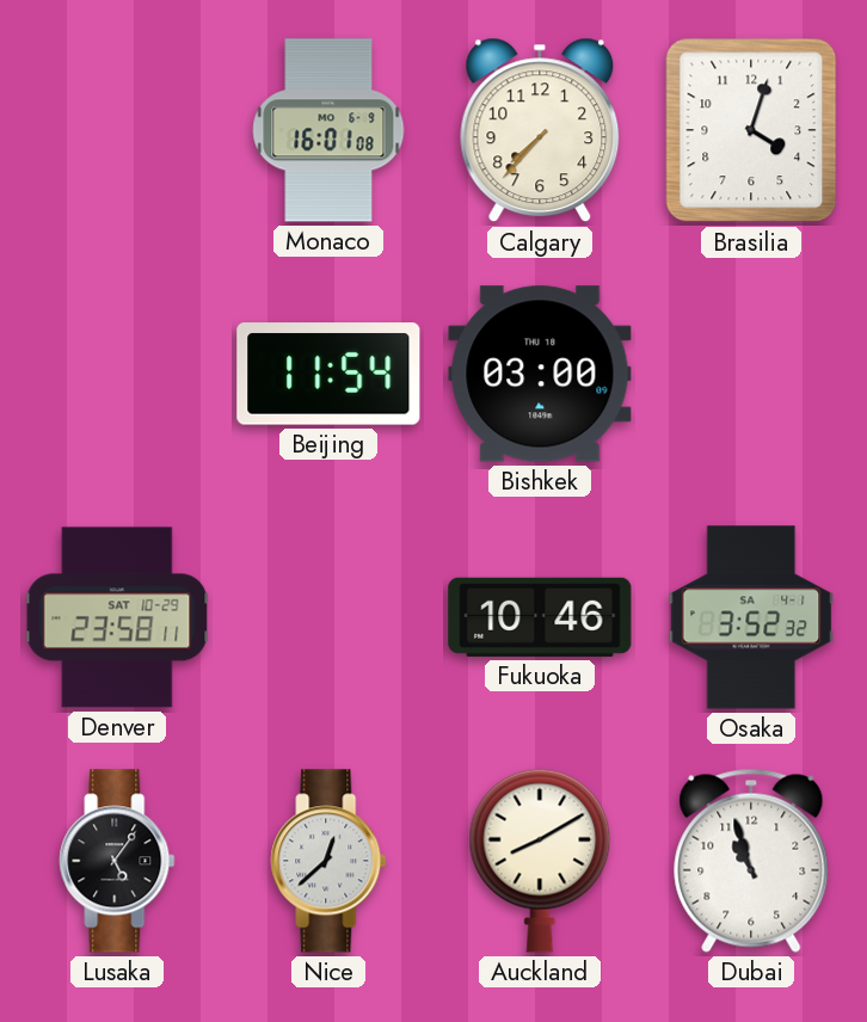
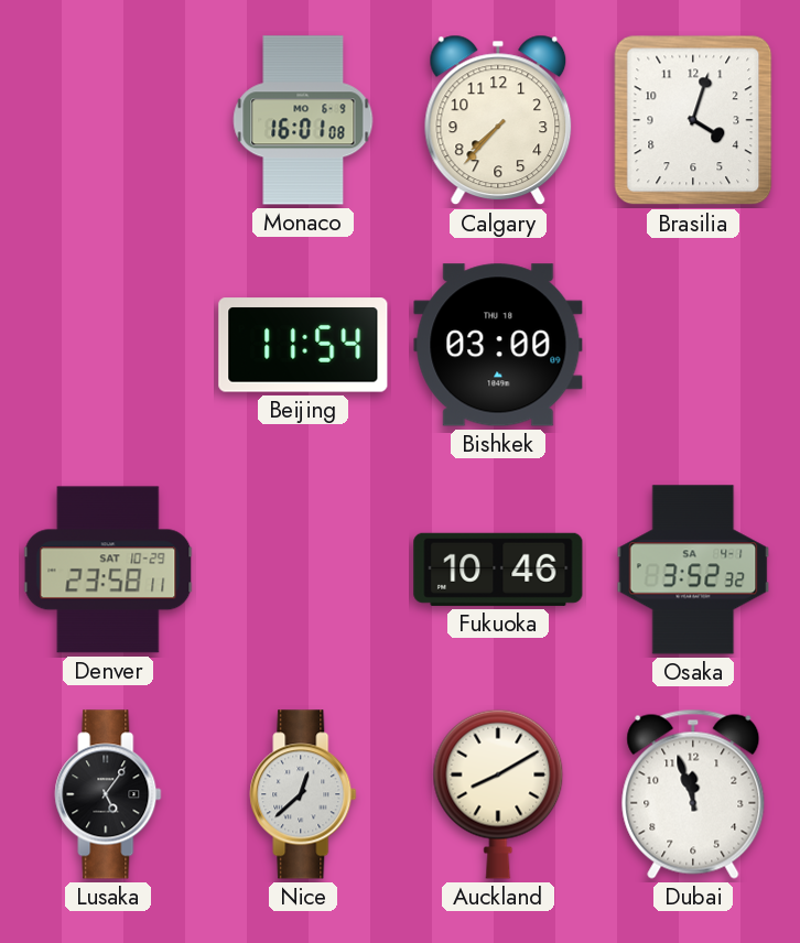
Dubai: 10:57 -> 11:57
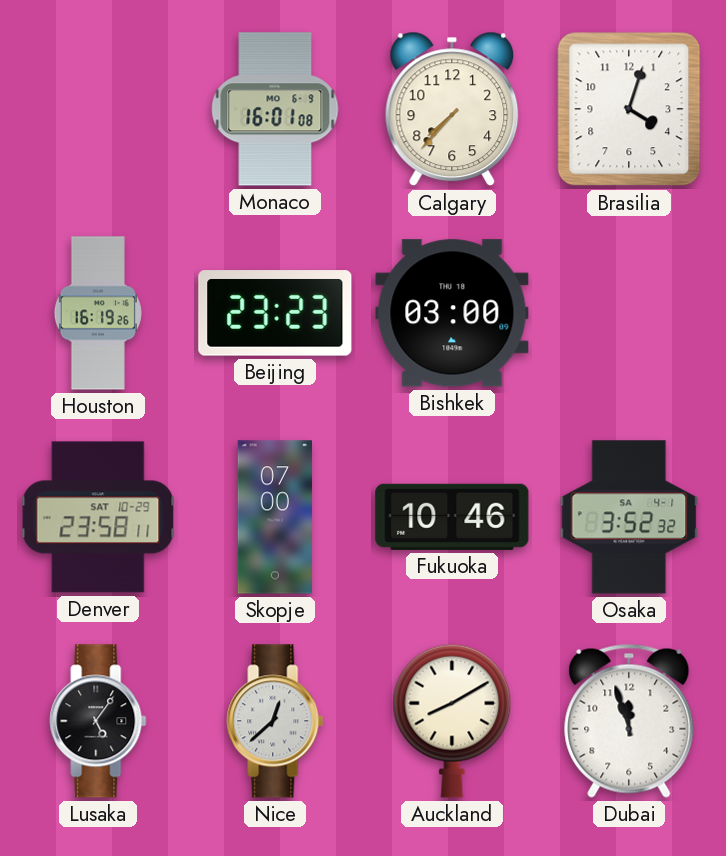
Houston: none -> 16:19
Beijing: 11:54 -> 23:23
Skopje: none -> 07:00
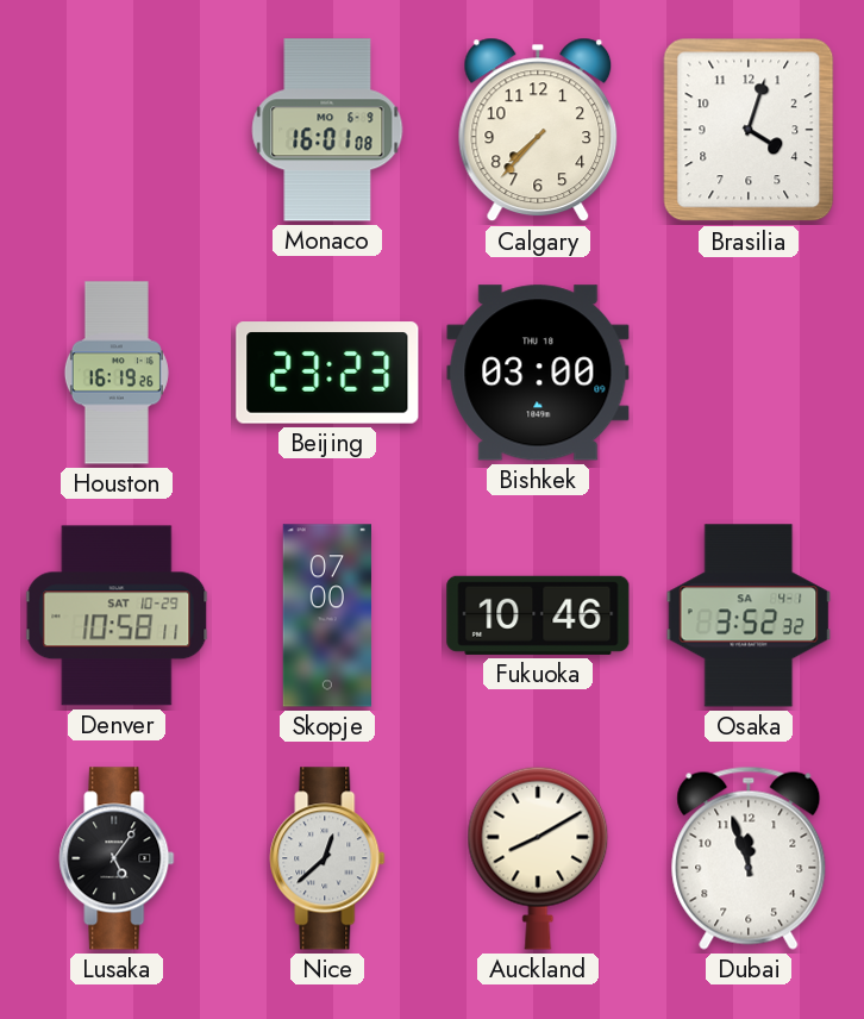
Denver: 23:58 -> 10:58
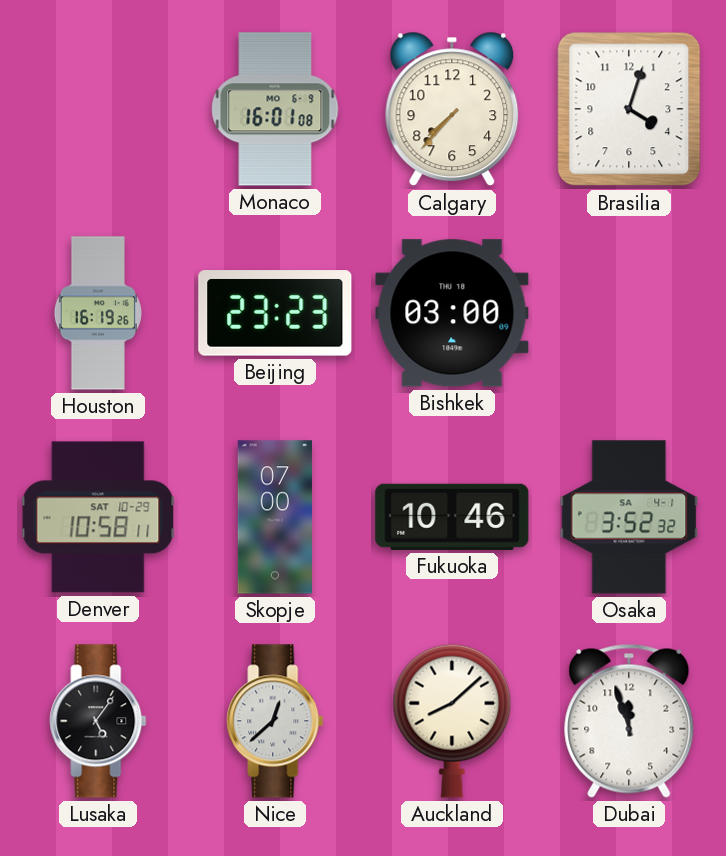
Auckland: 8:10 -> 8:08
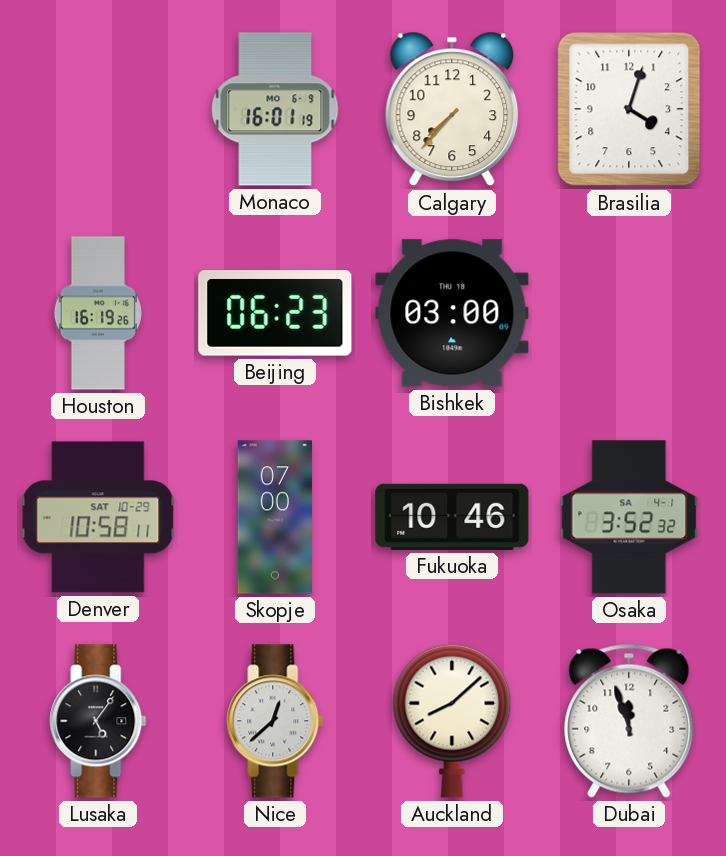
Monaco: 16:01:08 -> 16:01:19
Beijing: 23:23 -> 06:23
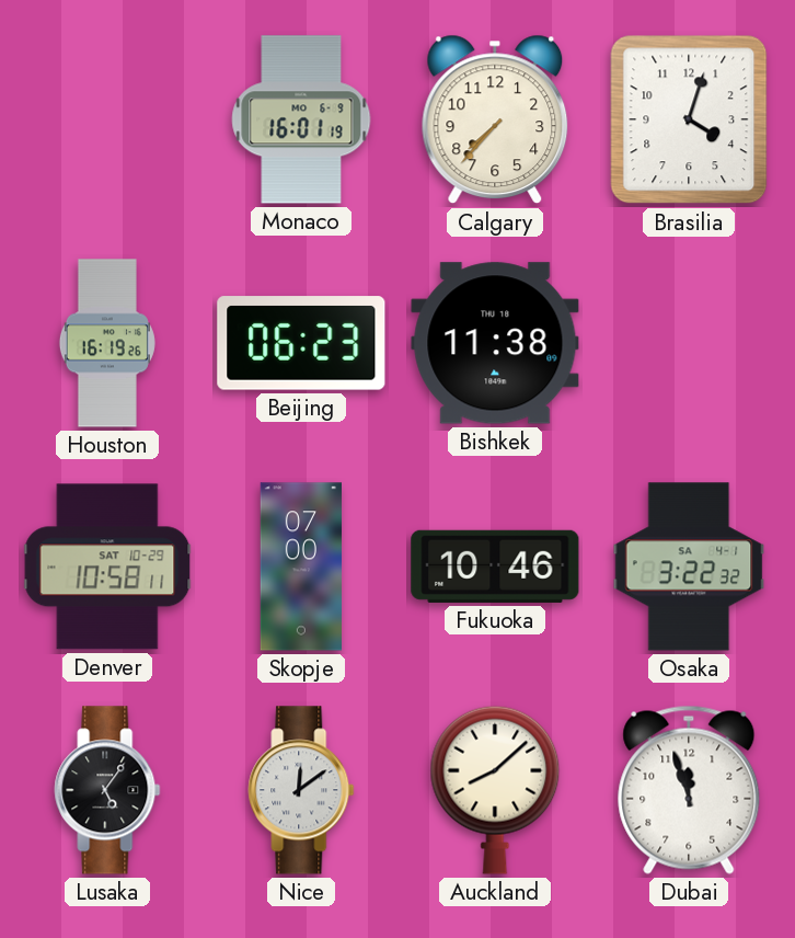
Bishkek: 03:00 -> 11:38
Osaka: 3:52 -> 3:22
Nice: 12:38 -> 12:09
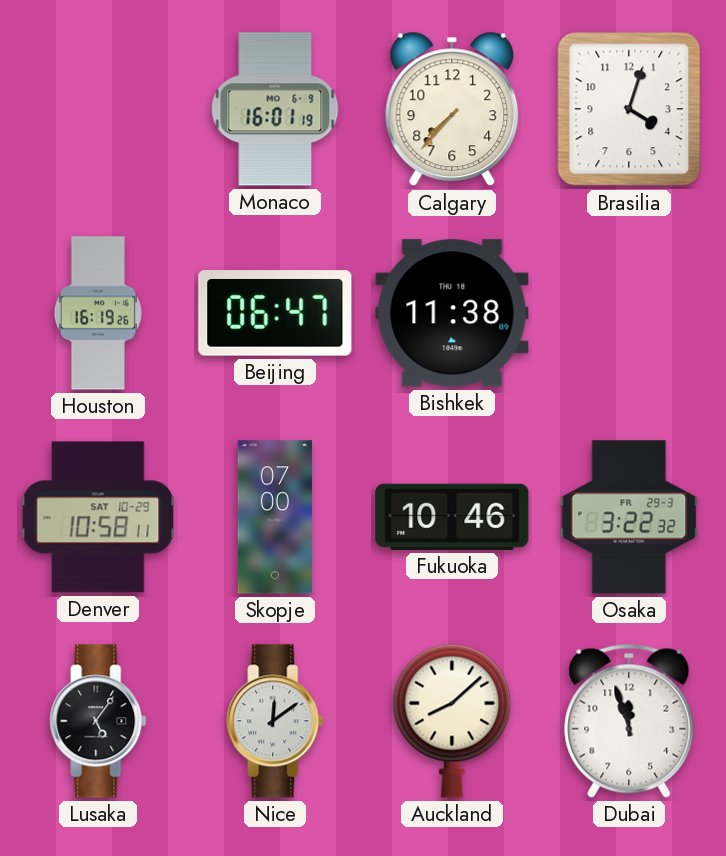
Beijing: 06:23 -> 06:47
Osaka date: SA 4-1 -> FR 29-3
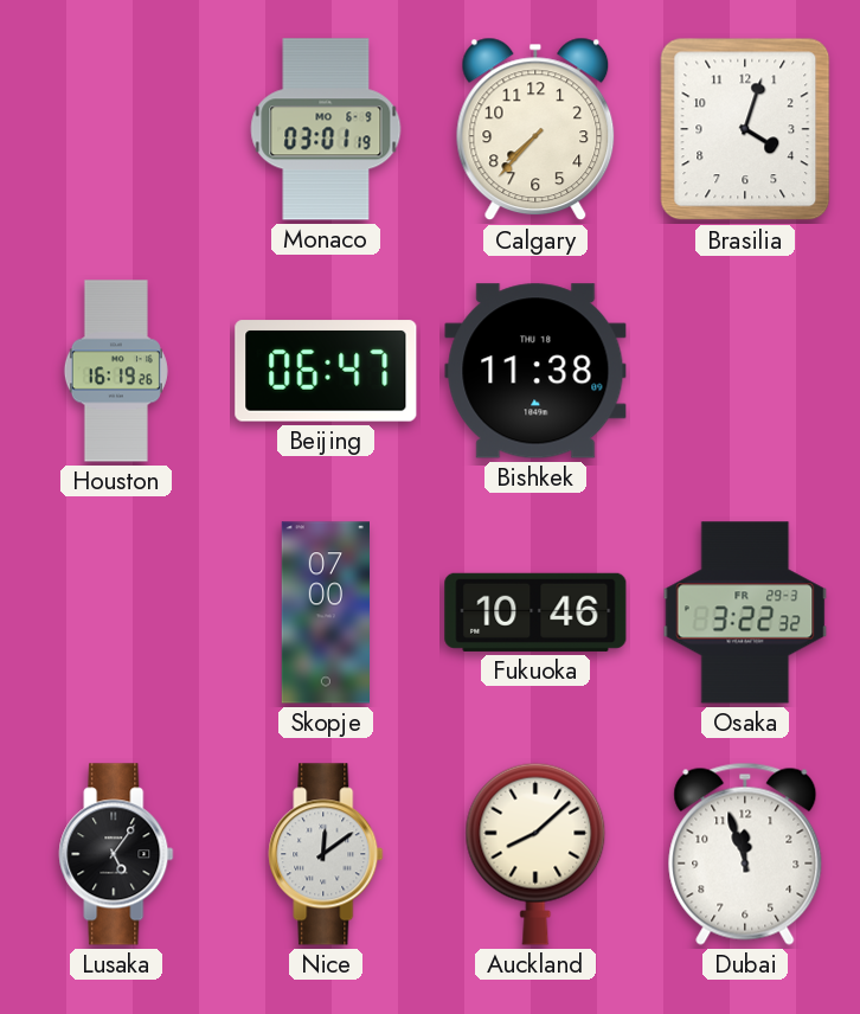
Monaco: 16:01 -> 03:01
Denver: 10:58 -> none
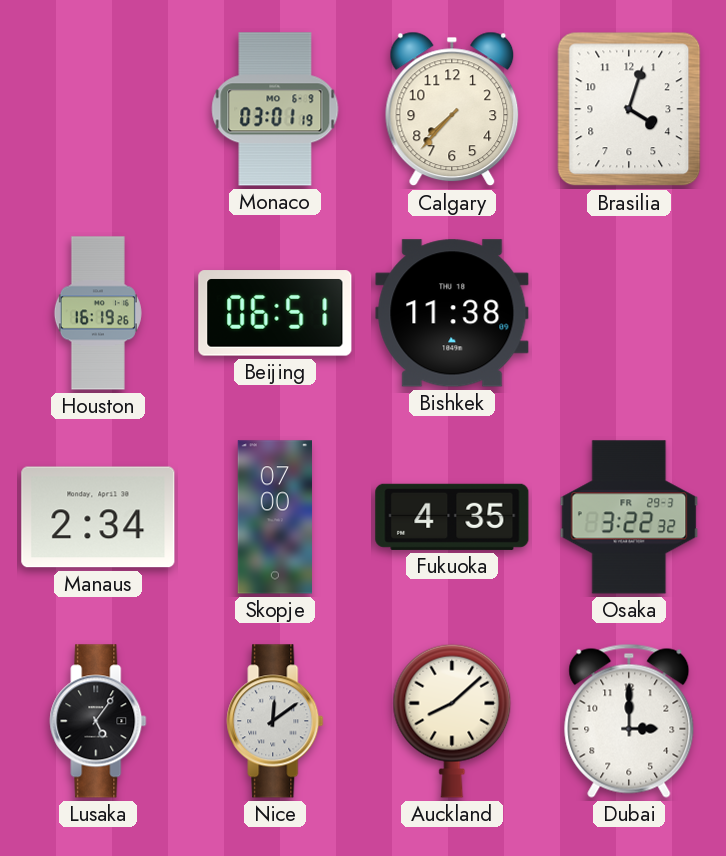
Beijing: 06:47 -> 06:51
Manaus: none -> 2:34
Fukuoka: 10:46 -> 4:35
Dubai: 11:57 -> 3:00
